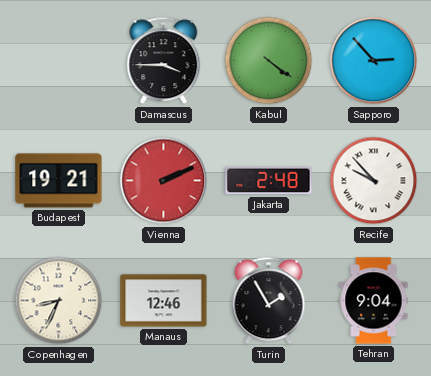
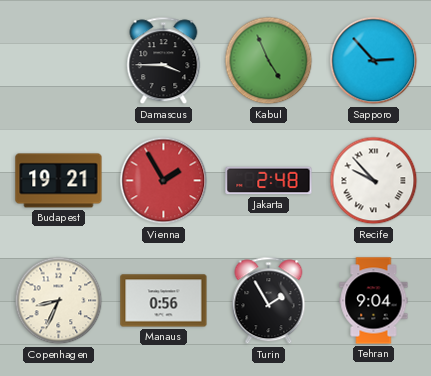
Kabul: 4:21 -> 4:56
Vienna: 2:11 -> 1:55
Manaus: 12:46 -> 0:56
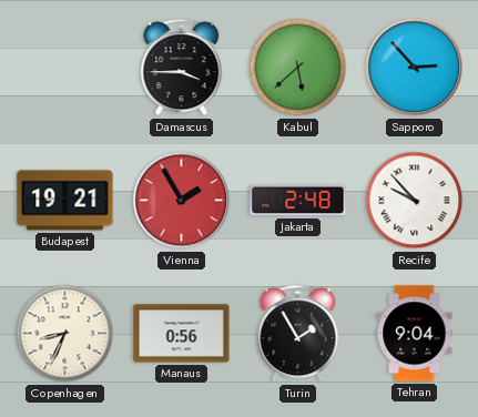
Kabul: 4:56 -> 5:38
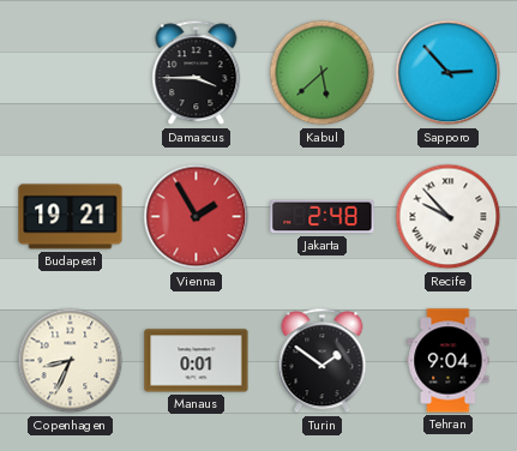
Manaus: 0:56 -> 0:01
Turin: 1:55 -> 1:51
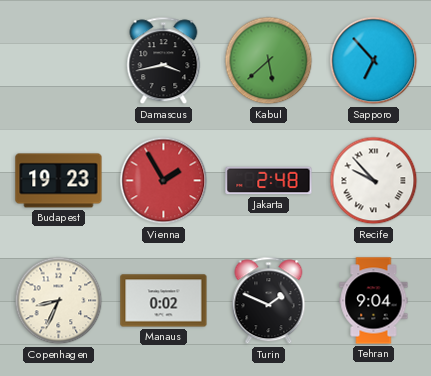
Damascus: 3:45 -> 3:43
Sapporo: 2:53 -> 6:53
Budapest: 19:21 -> 19:23
Manaus: 0:01 -> 0:02
Turin: 1:51 -> 1:49
